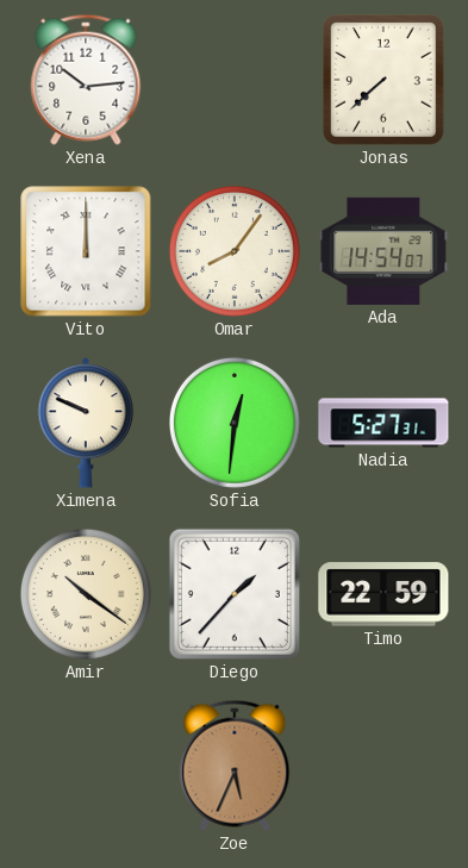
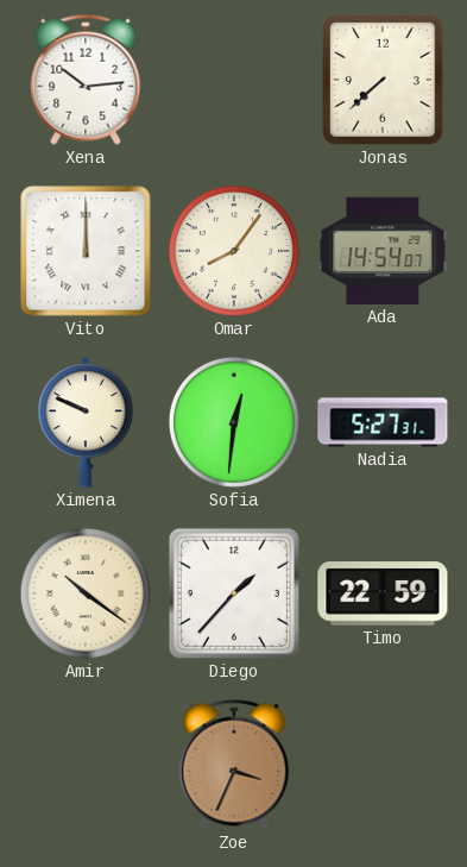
Zoe: 5:34 -> 3:34
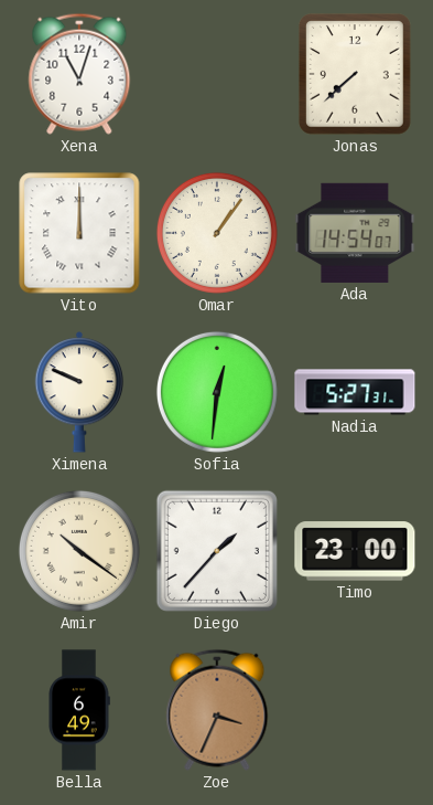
Xena: 10:14 -> 11:03
Omar: 8:06 -> 1:06
Timo: 22:59 -> 23:00
Bella: none -> 6:49
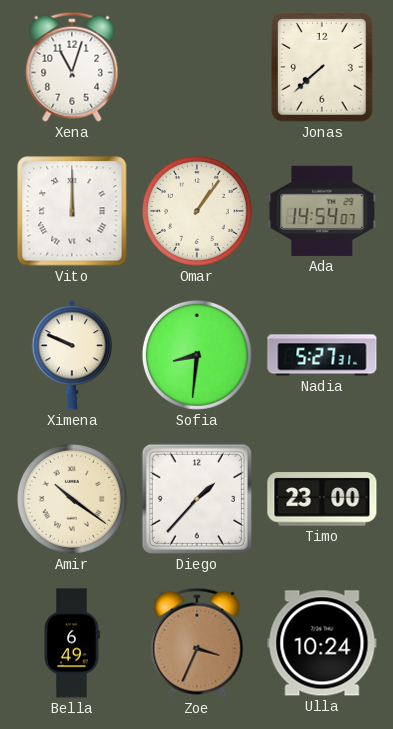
Sofia: 12:31 -> 8:31
Ulla: none -> 10:24
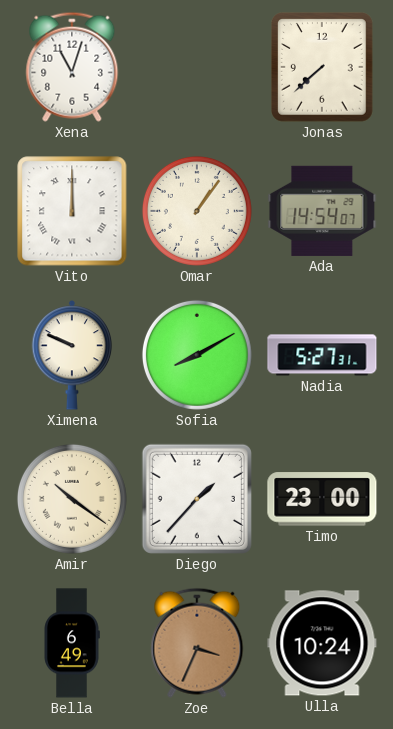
Sofia: 8:31 -> 8:10
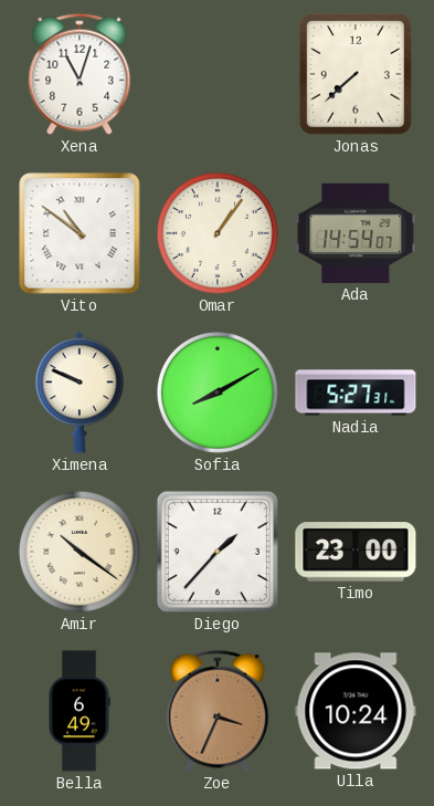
Vito: 12:00 -> 10:51
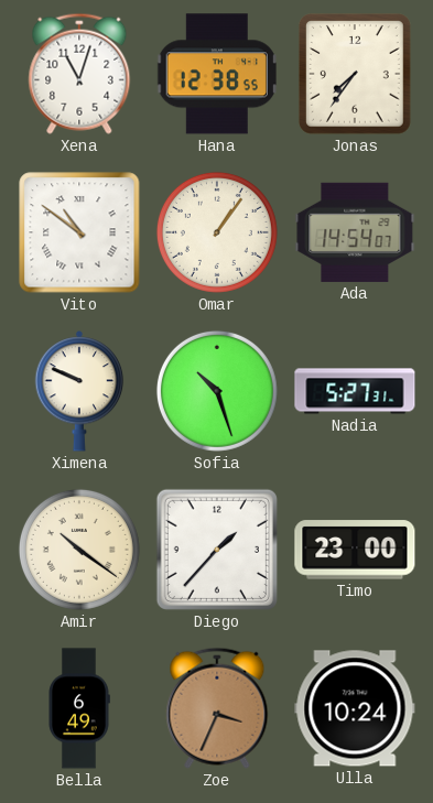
Hana: none -> 12:38
Jonas: 7:38 -> 7:36
Sofia: 8:10 -> 10:27
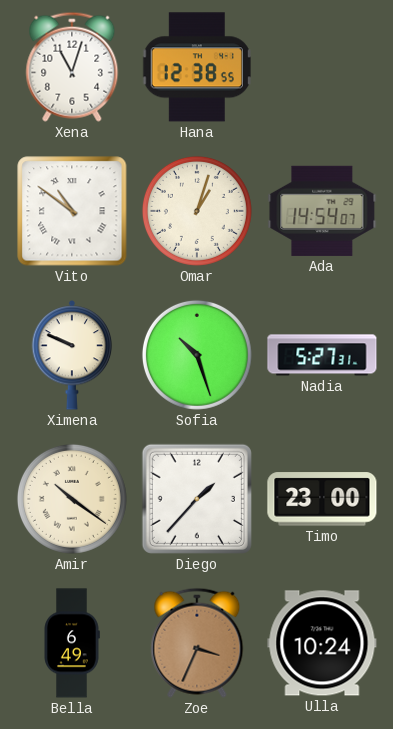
Jonas: 7:36 -> none
Omar: 1:06 -> 1:03
